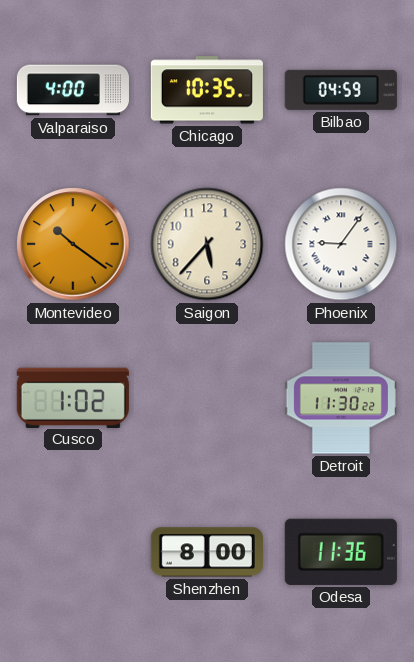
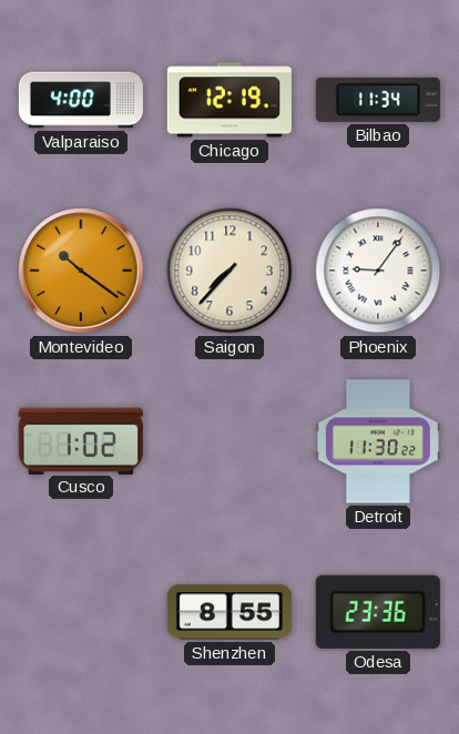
Chicago: 10:35 -> 12:19
Bilbao: 04:59 -> 11:34
Saigon: 5:37 -> 7:37
Shenzhen: 8:00 -> 8:55
Odesa: 11:36 -> 23:36
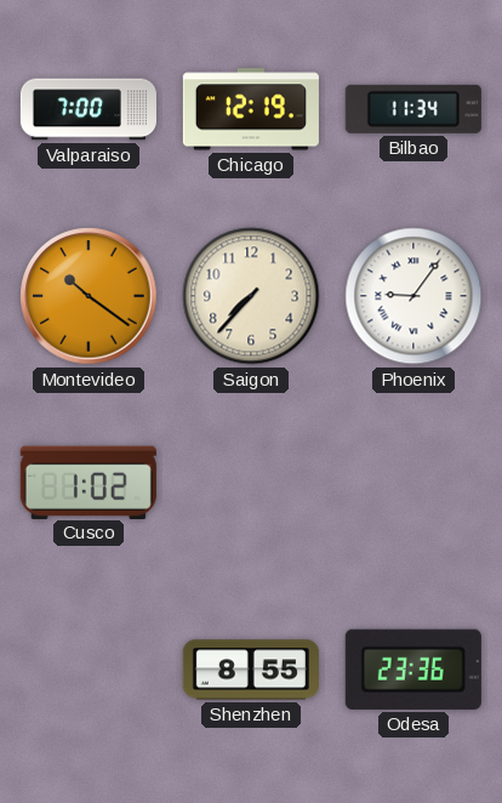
Valparaiso: 4:00 -> 7:00
Detroit: 11:30 -> none
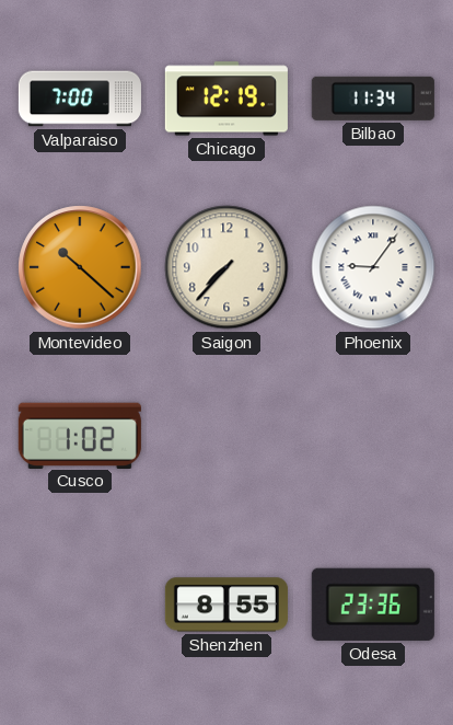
Montevideo: 10:21 -> 10:22
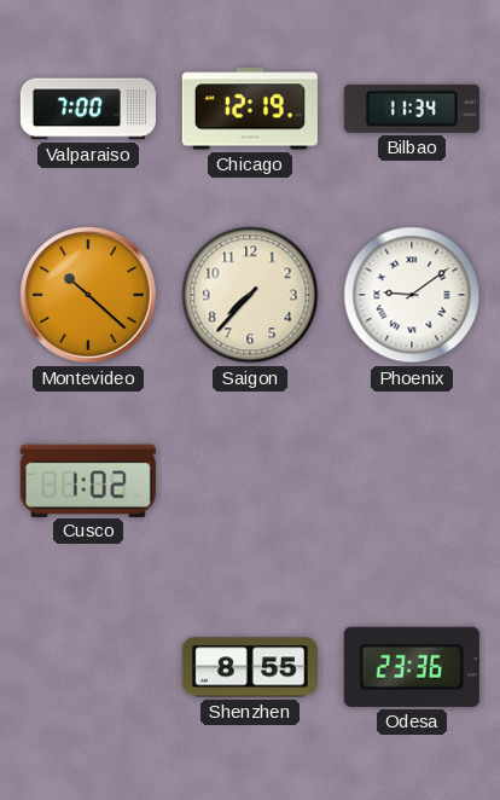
Phoenix: 9:06 -> 9:09
